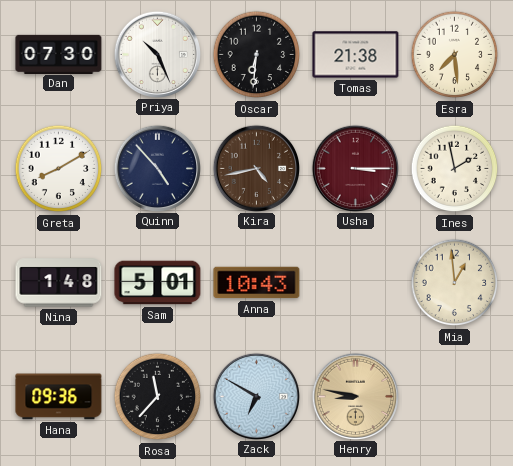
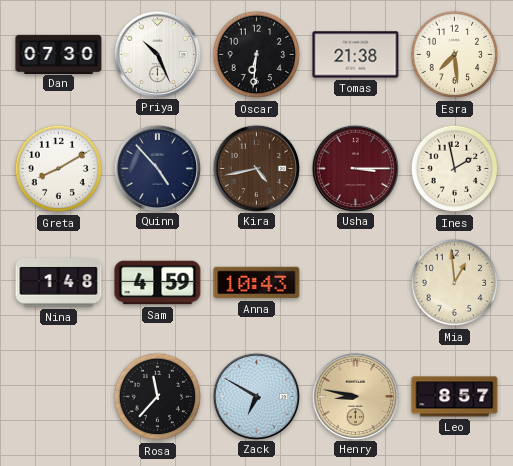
Sam: 5:01 -> 4:59
Hana: 09:36 -> none
Leo: none -> 8:57
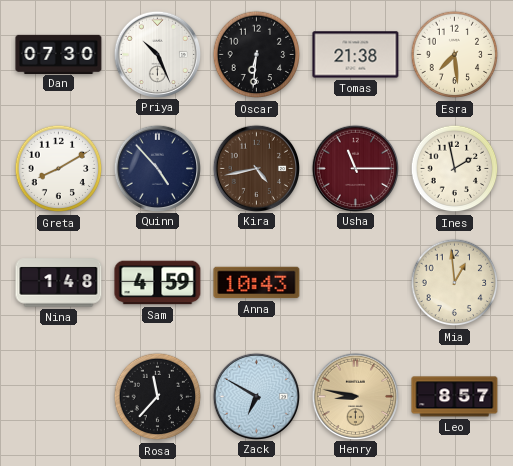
Usha: 3:15 -> 11:15
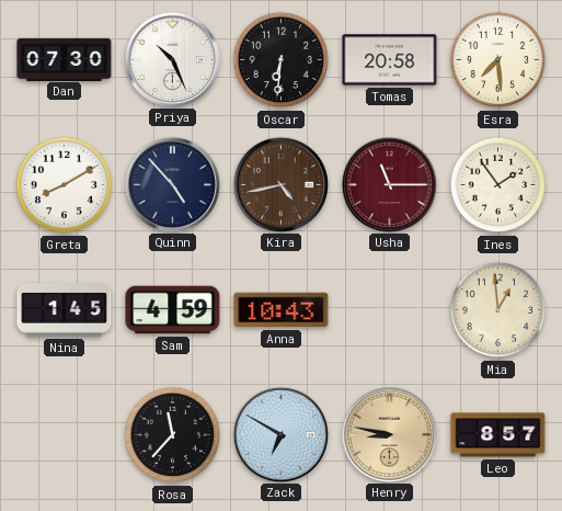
Tomas: 21:38 -> 20:58
Ines: 1:58 -> 1:54
Nina: 1:48 -> 1:45
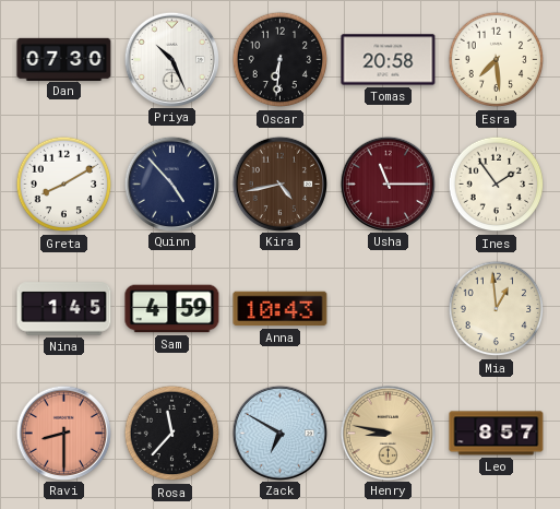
Ravi: none -> 8:30
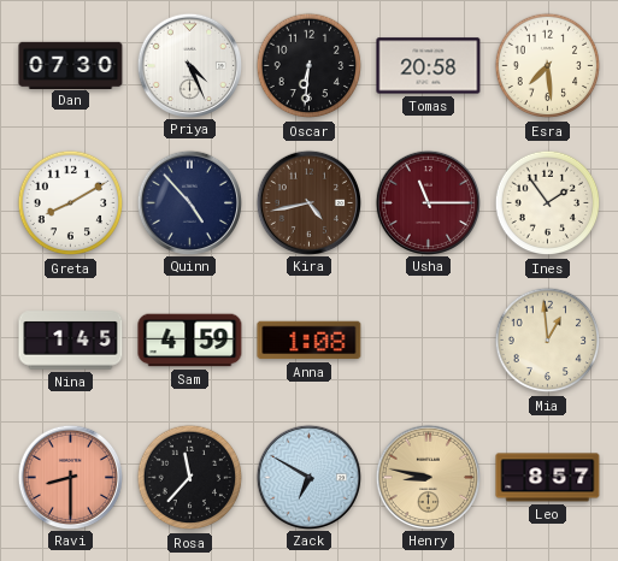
Priya: 10:26 -> 4:26
Anna: 10:43 -> 1:08
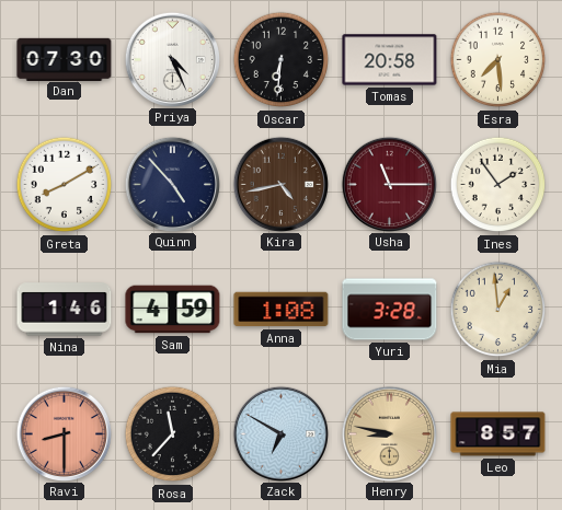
Nina: 1:45 -> 1:46
Yuri: none -> 3:28
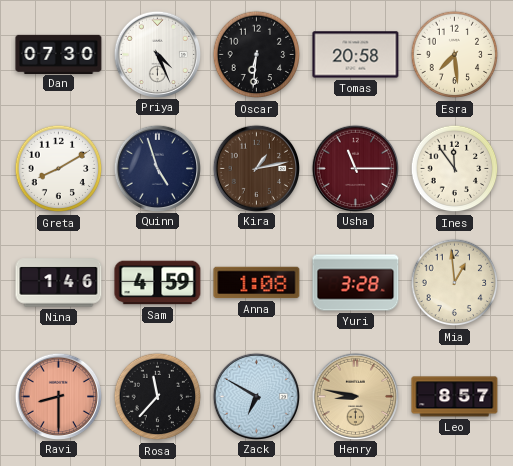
Quinn: 4:53 -> 4:57
Kira: 4:43 -> 1:13
Ines: 1:54 -> 11:54
